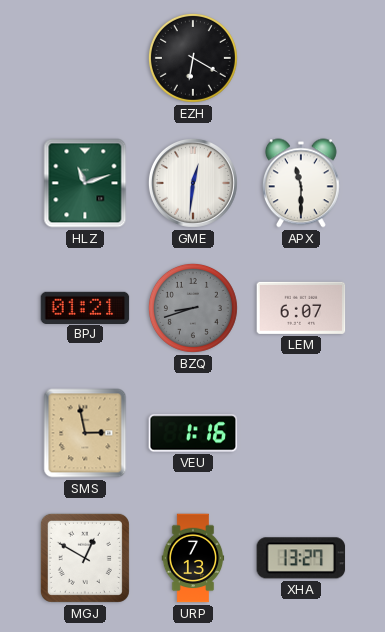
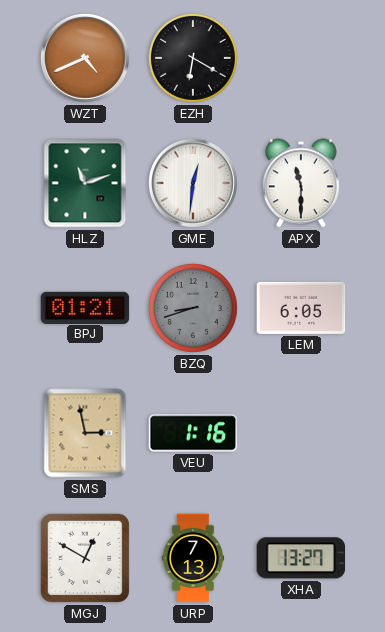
WZT: none -> 4:41
LEM: 6:07 -> 6:05
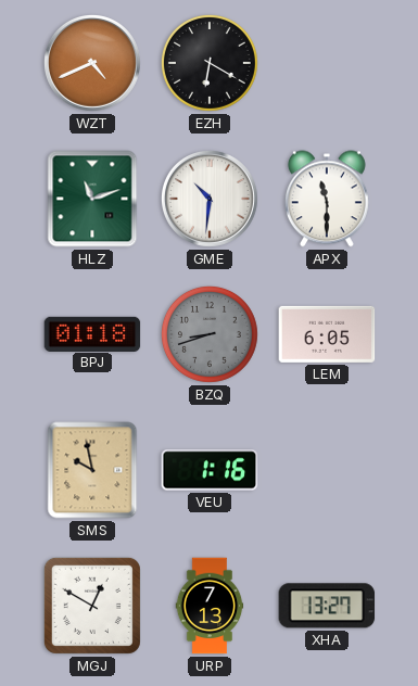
GME: 12:31 -> 10:31
BPJ: 01:21 -> 01:18
SMS: 2:58 -> 9:58
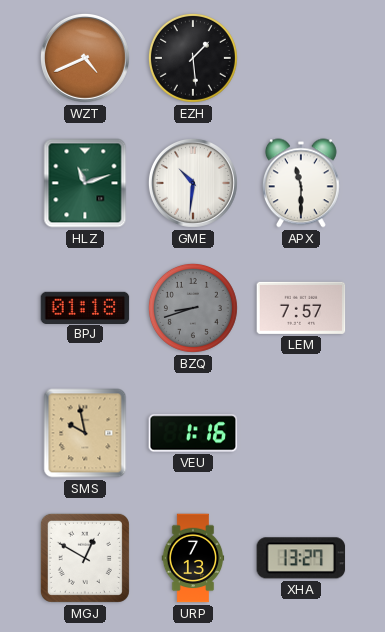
EZH: 6:20 -> 1:29
LEM: 6:05 -> 7:57
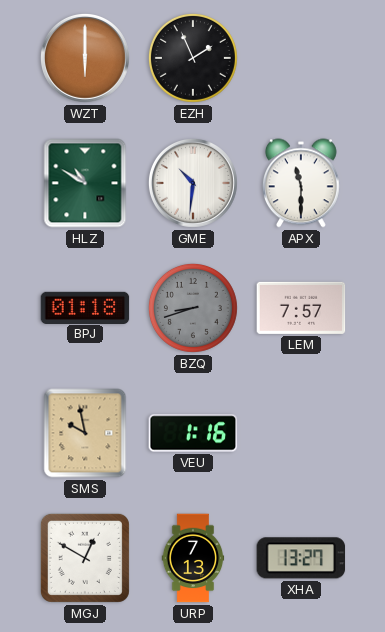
WZT: 4:41 -> 6:00
EZH: 1:29 -> 1:56
HLZ: 11:12 -> 10:50
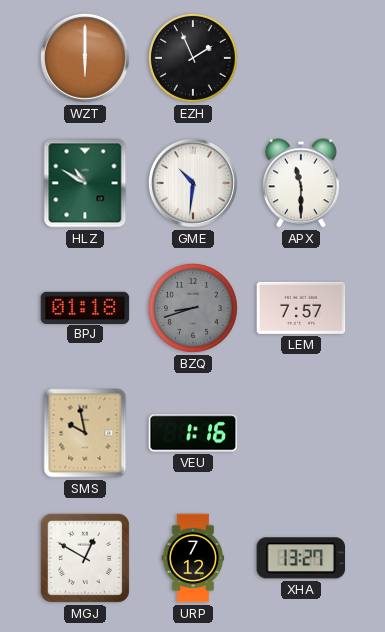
URP: 7:13 -> 7:12
